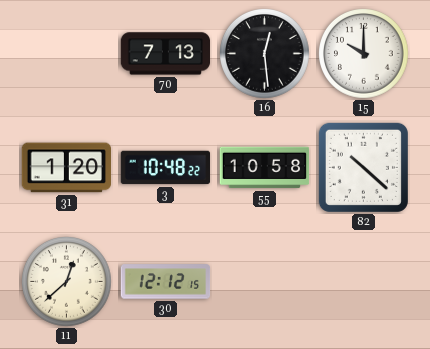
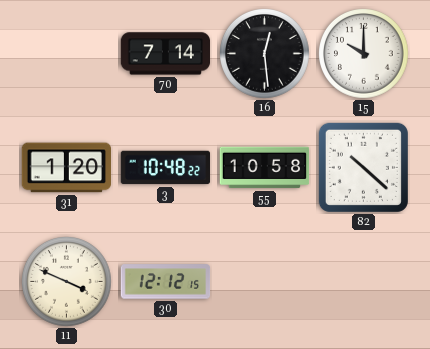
70: 7:13 -> 7:14
11: 12:38 -> 3:49
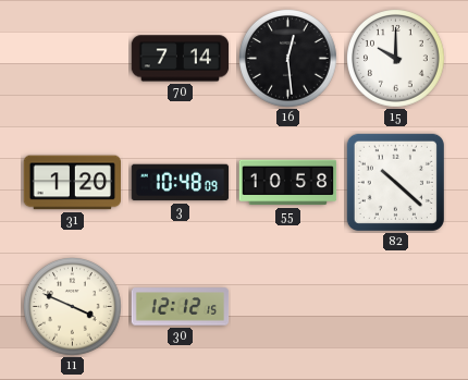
3: 10:48:22 -> 10:48:09
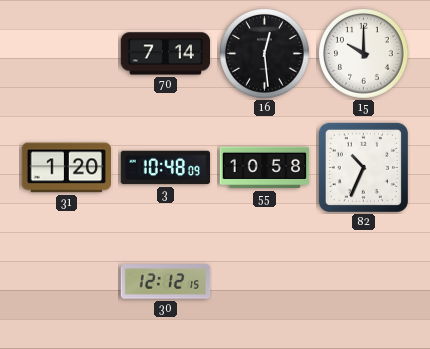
82: 10:22 -> 10:34
11: 3:49 -> none
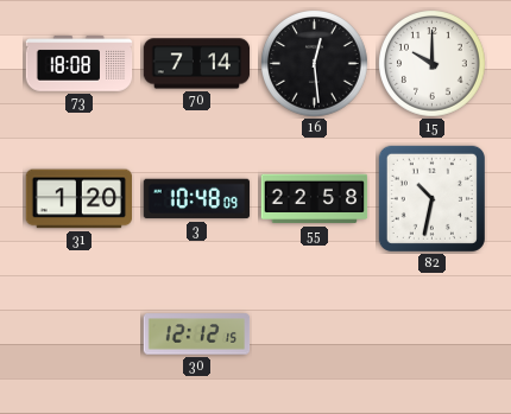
73: none -> 18:08
55: 10:58 -> 22:58
82: 10:34 -> 10:32
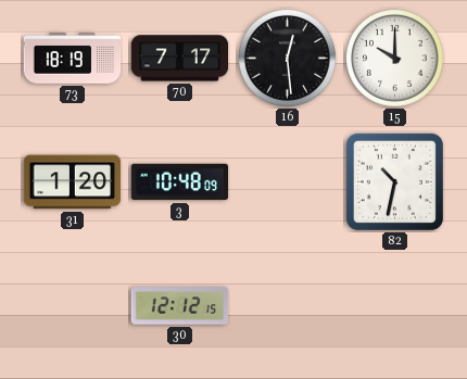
73: 18:08 -> 18:19
70: 7:14 -> 7:17
55: 22:58 -> none
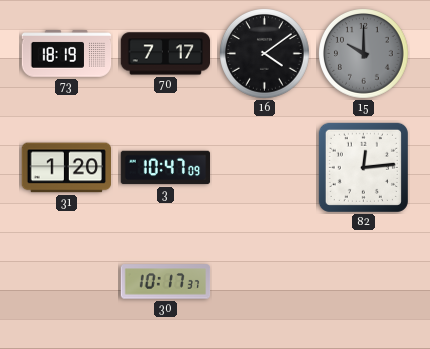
16: 12:29 -> 4:09
15 dial: white -> grey
3: 10:48 -> 10:47
82: 10:32 -> 12:14
30: 12:12 -> 10:17
